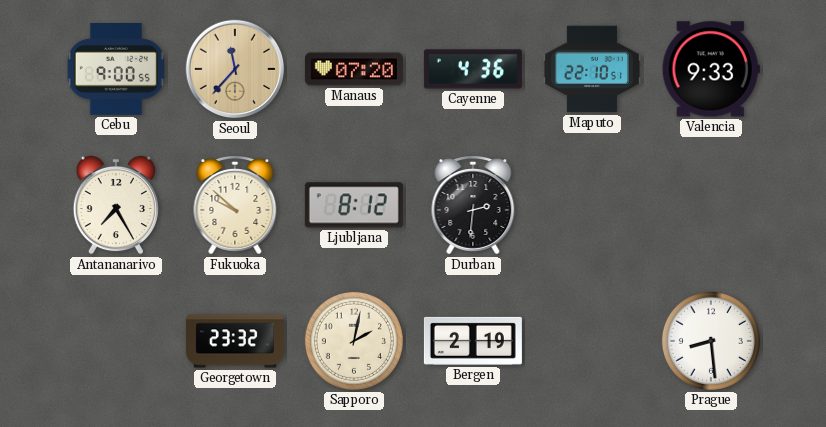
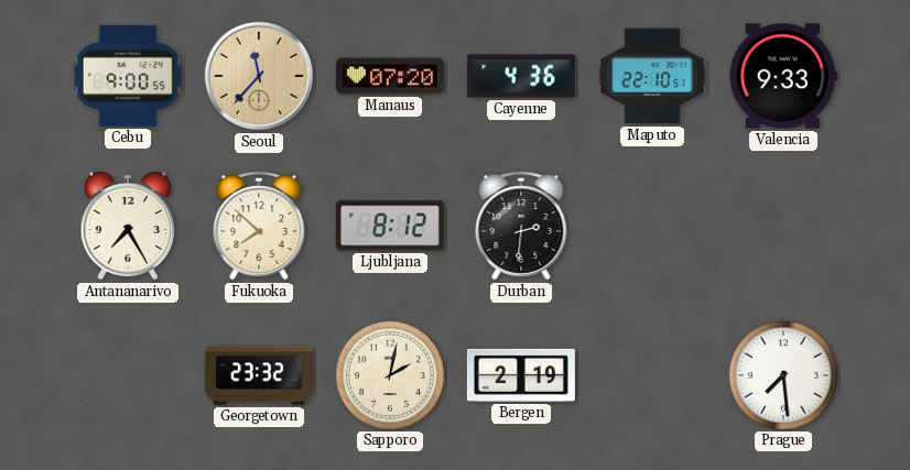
Fukuoka: 9:52 -> 7:52
Prague: 8:29 -> 7:29
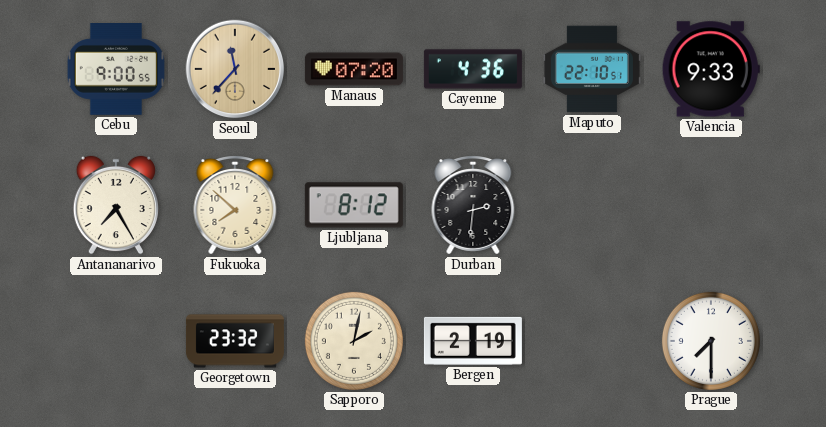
Prague: 7:29 -> 7:30
